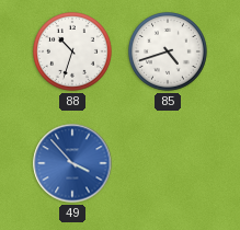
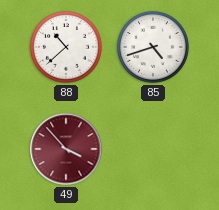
88: 10:33 -> 10:38
49 dial: blue -> burgundy
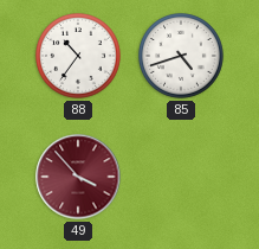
88: 10:38 -> 10:36
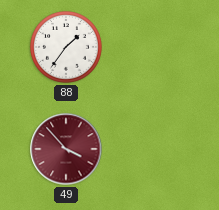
88: 10:36 -> 1:36
85: 4:42 -> none
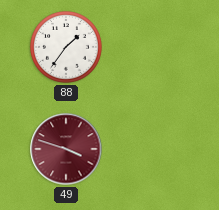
49: 3:53 -> 3:48
